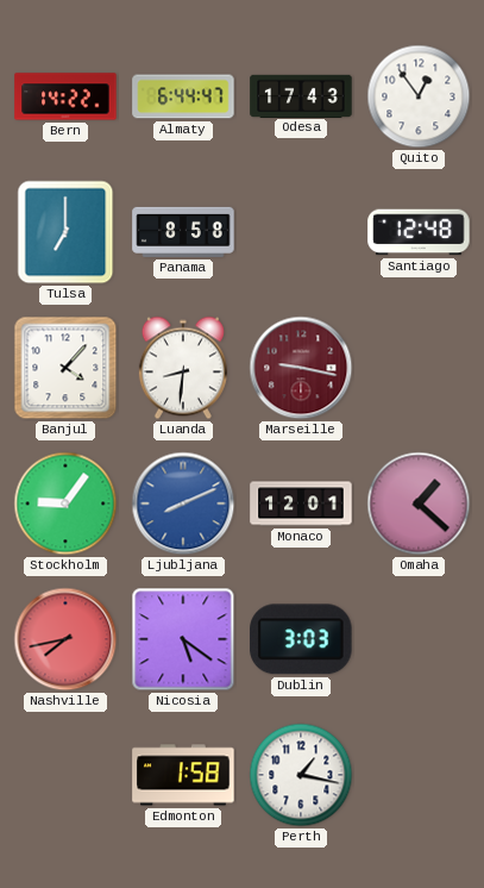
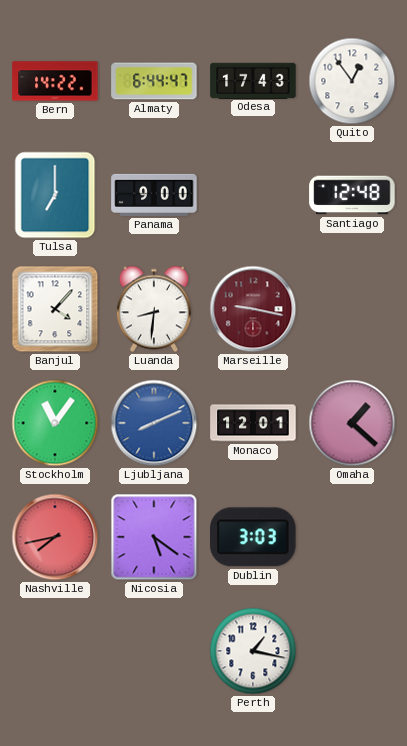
Panama: 8:58 -> 9:00
Stockholm: 9:06 -> 11:06
Edmonton: 1:58 -> none
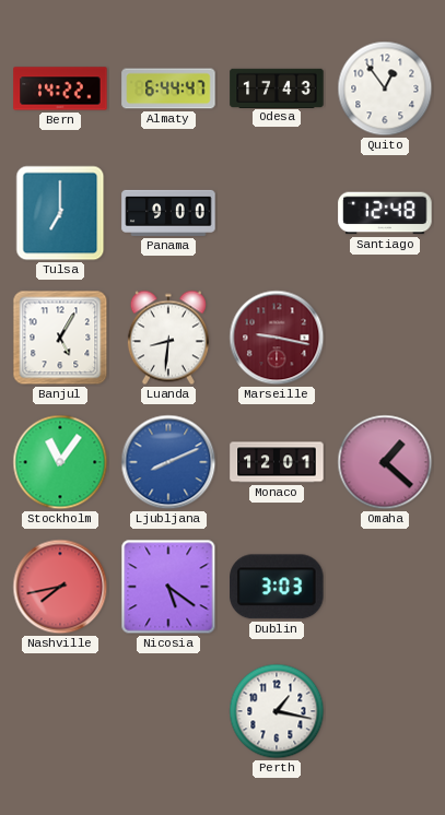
Banjul: 4:07 -> 5:05
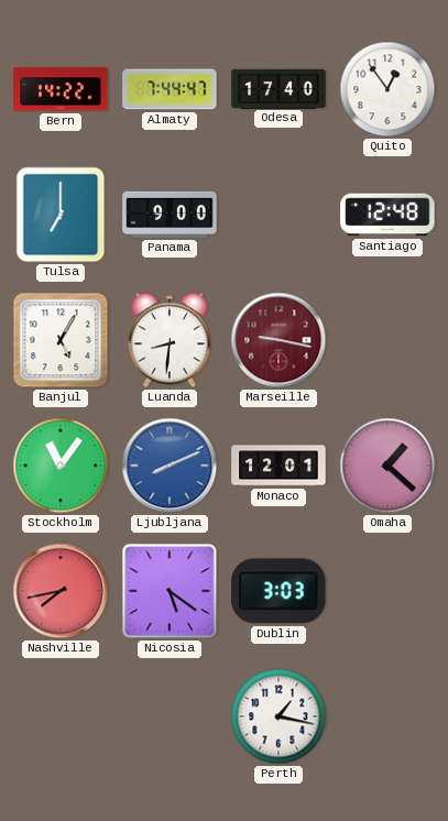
Almaty: 6:44 -> 7:44
Odesa: 17:43 -> 17:40
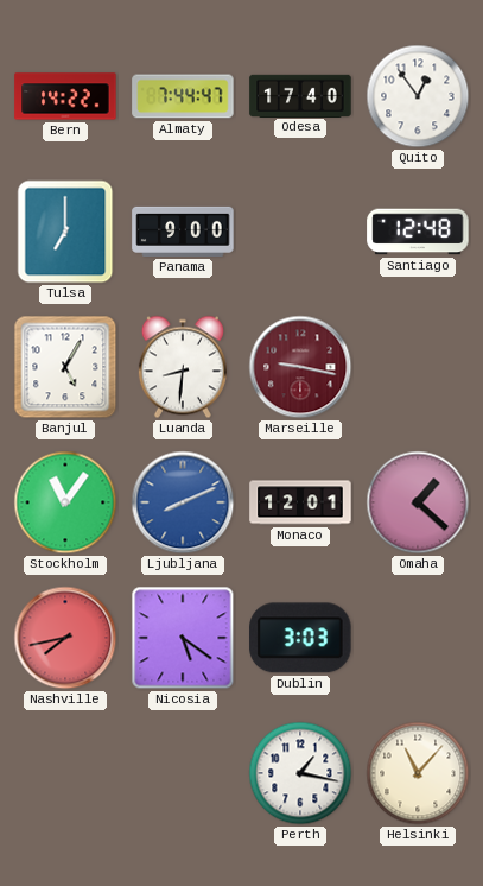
Helsinki: none -> 11:07
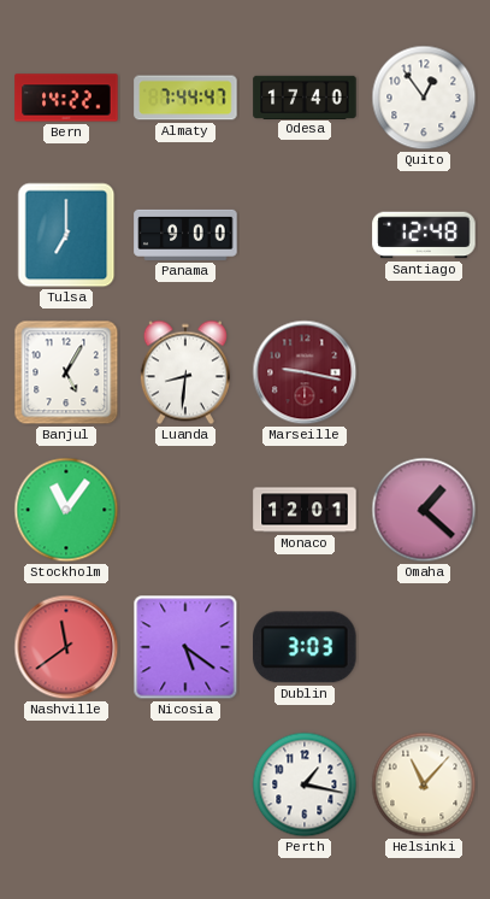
Ljubljana: 8:11 -> none
Nashville: 7:43 -> 11:39
